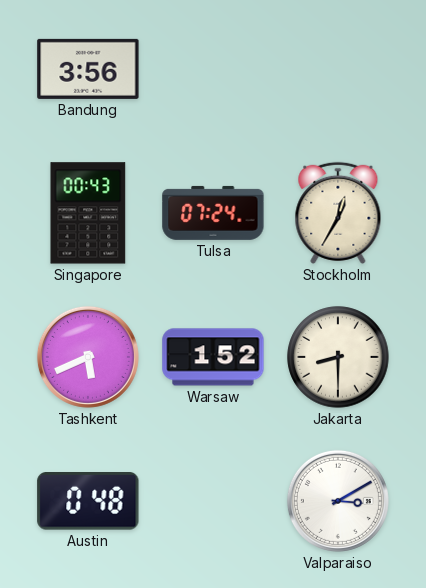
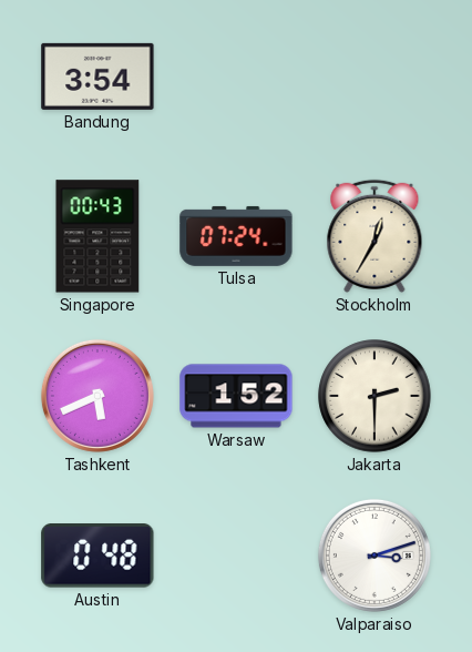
Bandung: 3:56 -> 3:54
Jakarta: 8:30 -> 2:30
Valparaiso: 3:10 -> 3:12
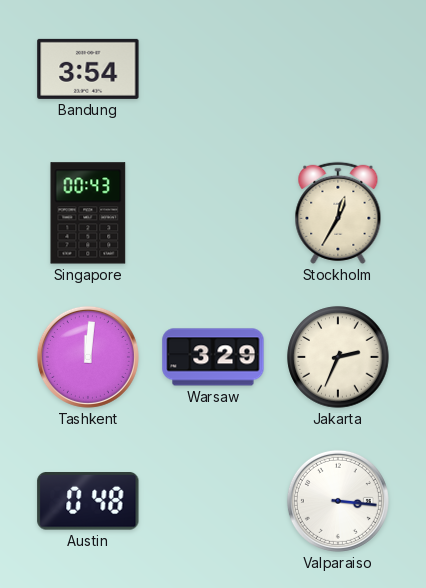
Tulsa: 07:24 -> none
Tashkent: 5:41 -> 12:01
Warsaw: 1:52 -> 3:29
Jakarta: 2:30 -> 2:34
Valparaiso: 3:12 -> 3:16
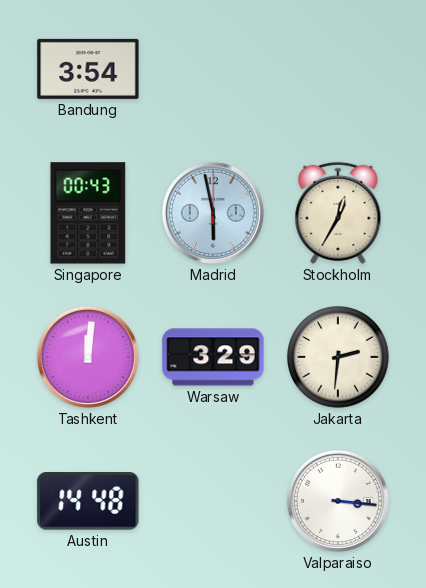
Madrid: none -> 5:58
Jakarta: 2:34 -> 2:31
Austin: 0:48 -> 14:48
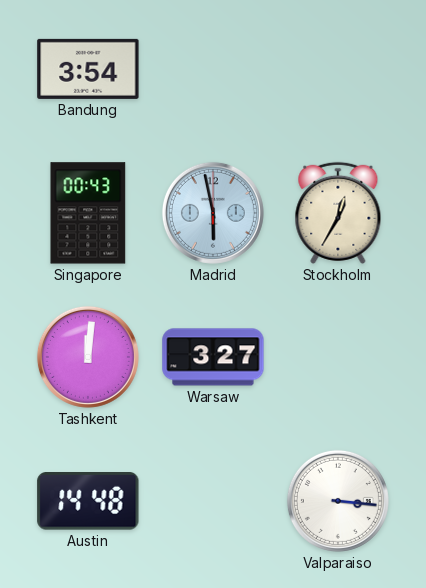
Warsaw: 3:29 -> 3:27
Jakarta: 2:31 -> none
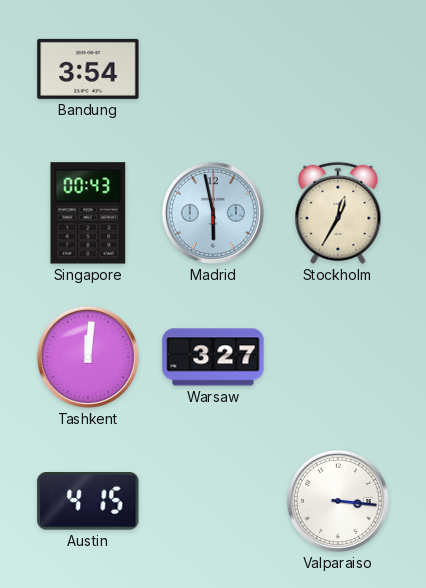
Austin: 14:48 -> 4:15
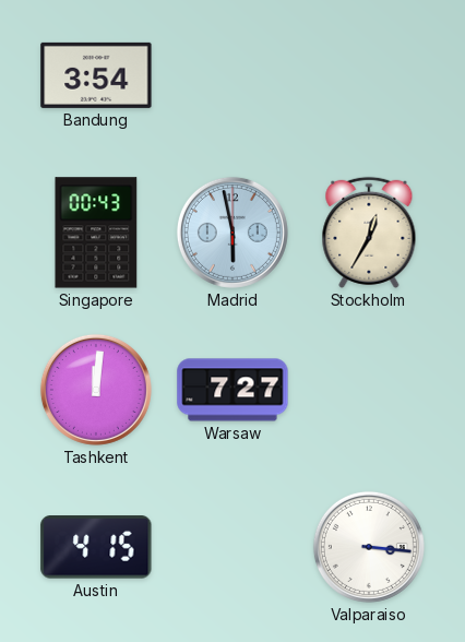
Warsaw: 3:27 -> 7:27
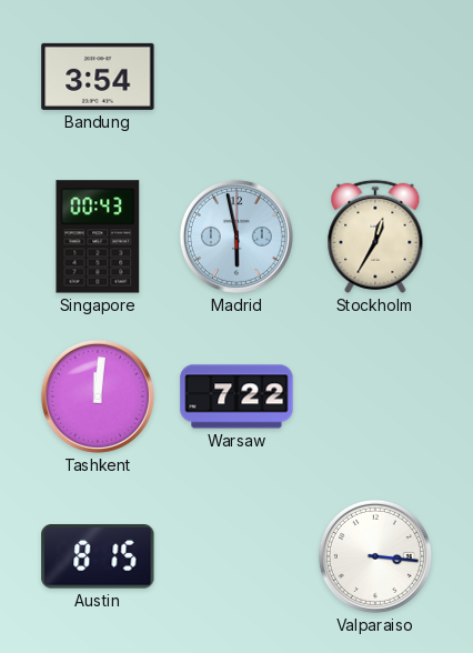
Warsaw: 7:27 -> 7:22
Austin: 4:15 -> 8:15
